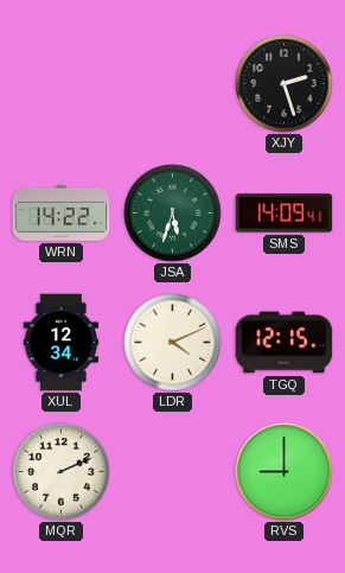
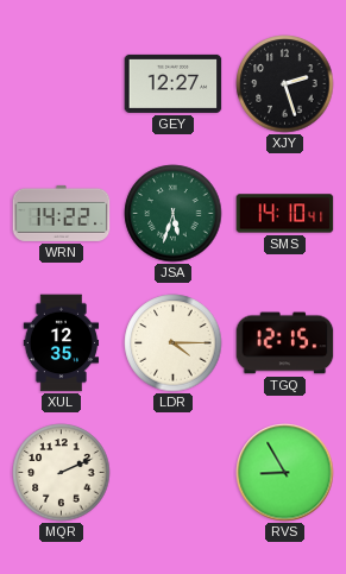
GEY: none -> 12:27
SMS: 14:09 -> 14:10
XUL: 12:34 -> 12:35
LDR: 4:11 -> 4:15
RVS: 9:00 -> 8:55
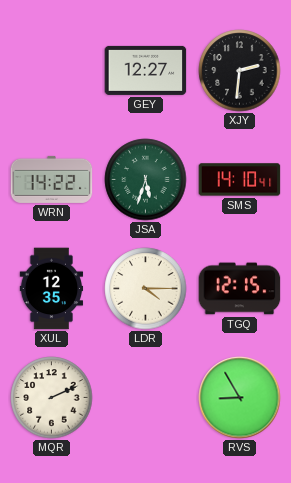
XJY: 2:27 -> 2:31
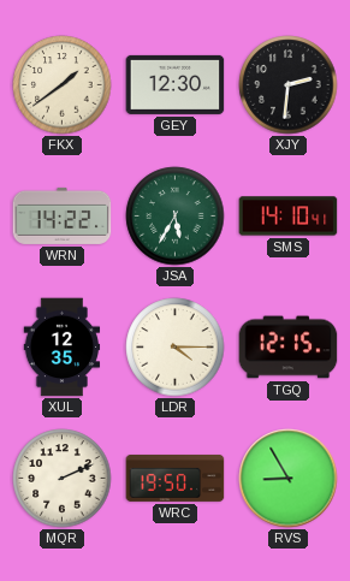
FKX: none -> 1:39
GEY: 12:27 -> 12:30
JSA: 5:33 -> 5:35
WRC: none -> 19:50
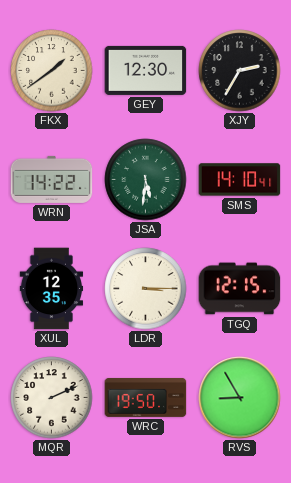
XJY: 2:31 -> 2:35
JSA: 5:35 -> 5:31
LDR: 4:15 -> 3:15
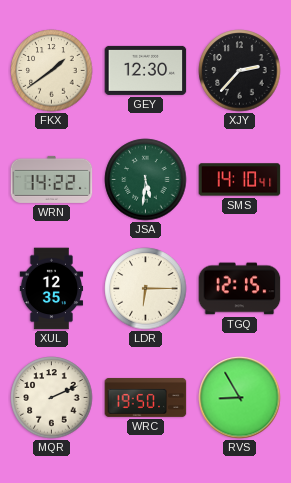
XJY: 2:35 -> 2:37
LDR: 3:15 -> 6:15
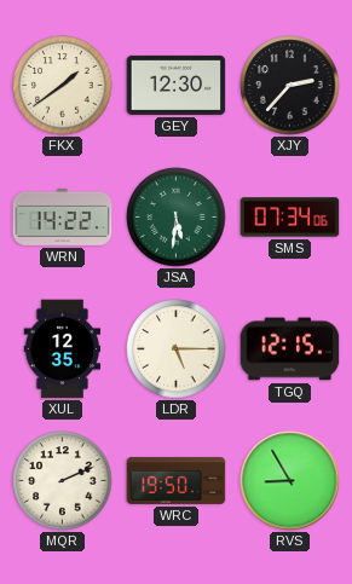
SMS: 14:10 -> 07:34
LDR: 6:15 -> 5:15
